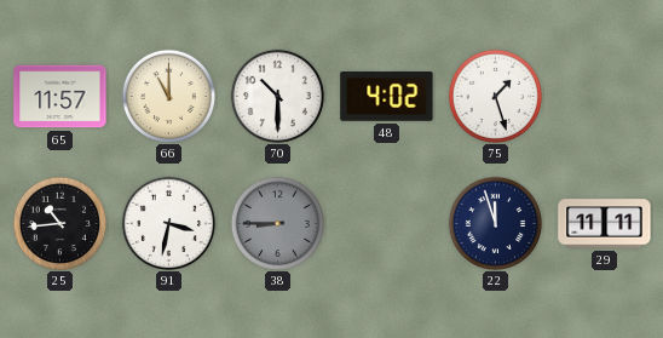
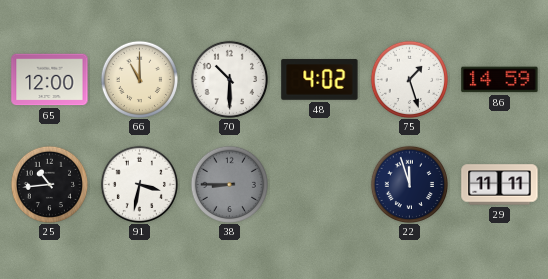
65: 11:57 -> 12:00
86: none -> 14:59
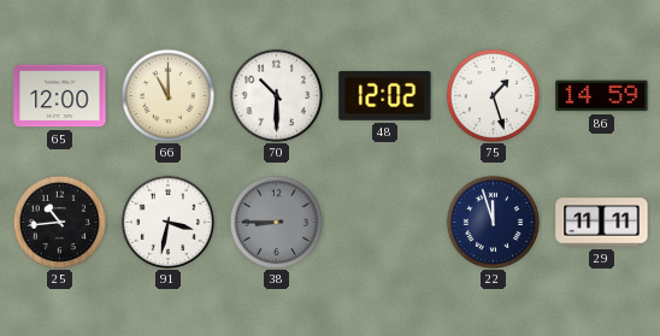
48: 4:02 -> 12:02
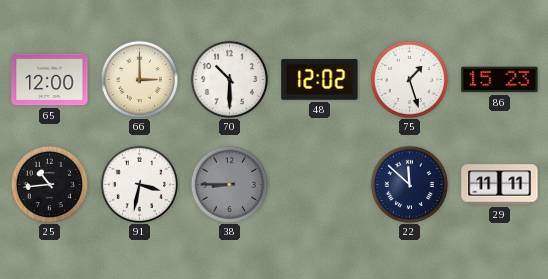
66: 11:00 -> 3:00
86: 14:59 -> 15:23
22: 11:57 -> 11:52
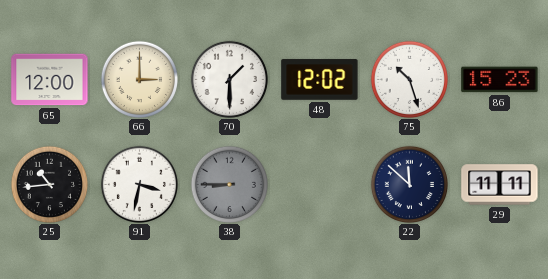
70: 10:30 -> 1:30
75: 1:27 -> 10:27
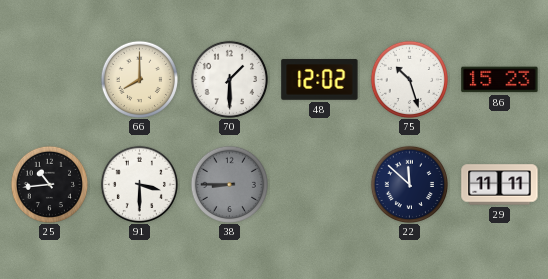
65: 12:00 -> none
66: 3:00 -> 8:00
91: 3:32 -> 3:30
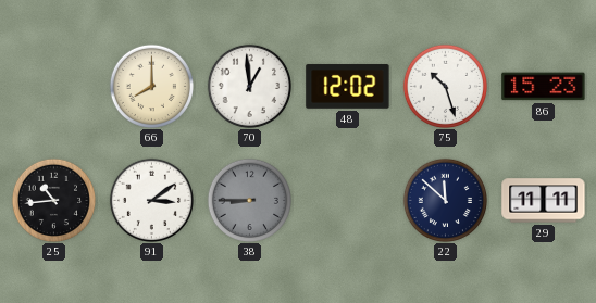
70: 1:30 -> 12:59
91: 3:30 -> 3:09
